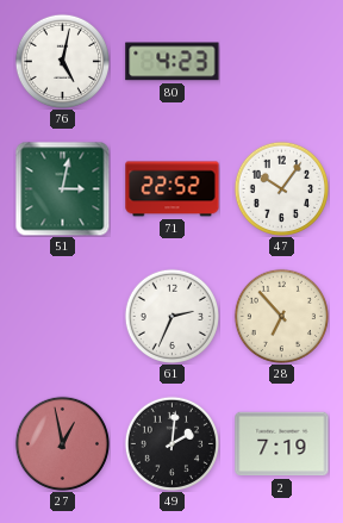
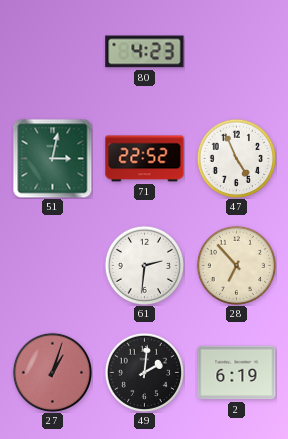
76: 5:02 -> none
47: 10:06 -> 4:56
61: 2:34 -> 2:31
27: 12:58 -> 1:03
2: 7:19 -> 6:19
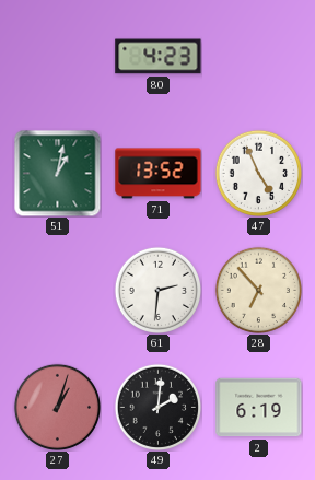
51: 3:02 -> 1:02
71: 22:52 -> 13:52
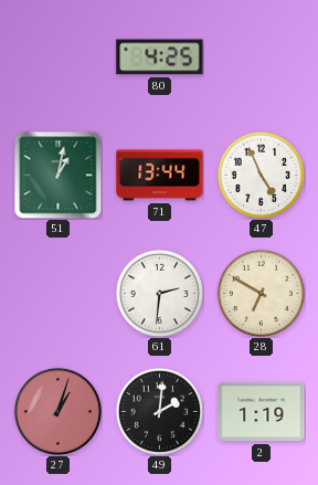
80: 4:23 -> 4:25
71: 13:52 -> 13:44
28: 6:53 -> 6:50
2: 6:19 -> 1:19
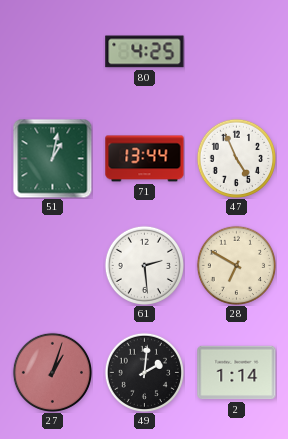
61: 2:31 -> 2:29
2: 1:19 -> 1:14
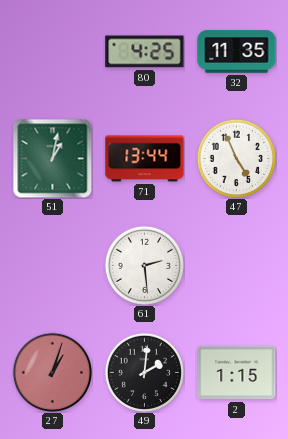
32: none -> 11:35
28: 6:50 -> none
2: 1:14 -> 1:15
